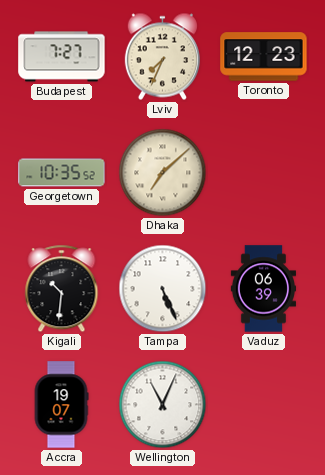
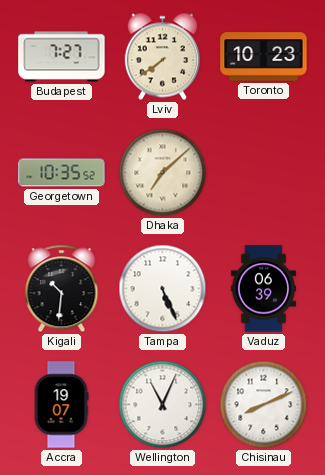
Lviv: 7:34 -> 7:39
Toronto: 12:23 -> 10:23
Chisinau: none -> 8:11
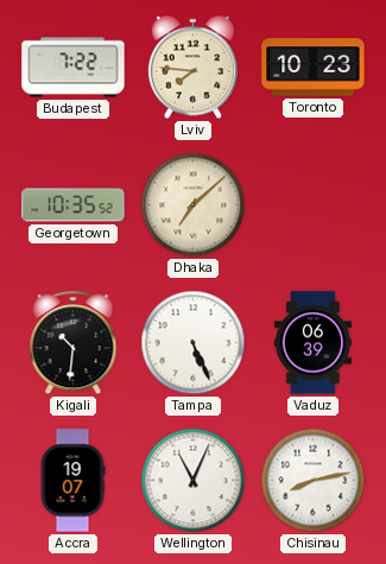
Budapest: 7:27 -> 7:22
Lviv: 7:39 -> 7:46
Chisinau: 8:11 -> 8:13
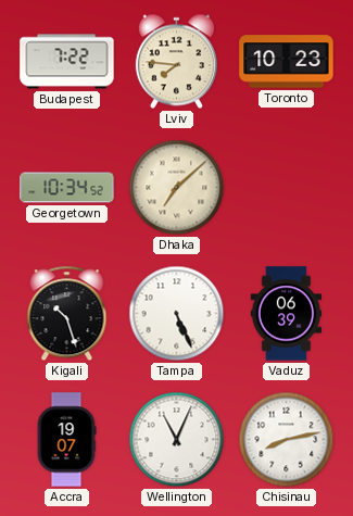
Georgetown: 10:35 -> 10:34
Kigali: 10:31 -> 10:27
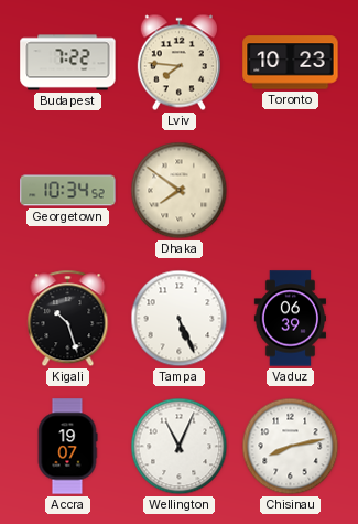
Dhaka: 7:08 -> 7:51
